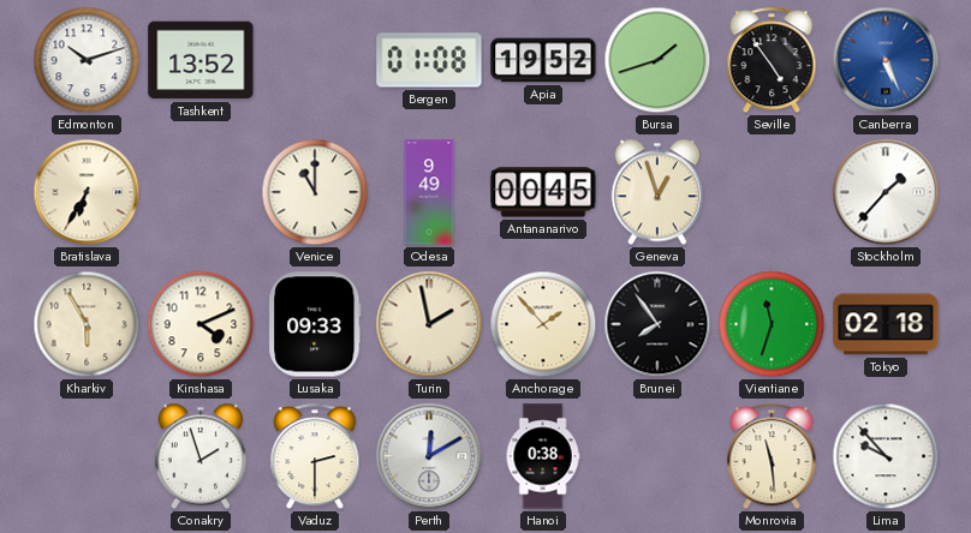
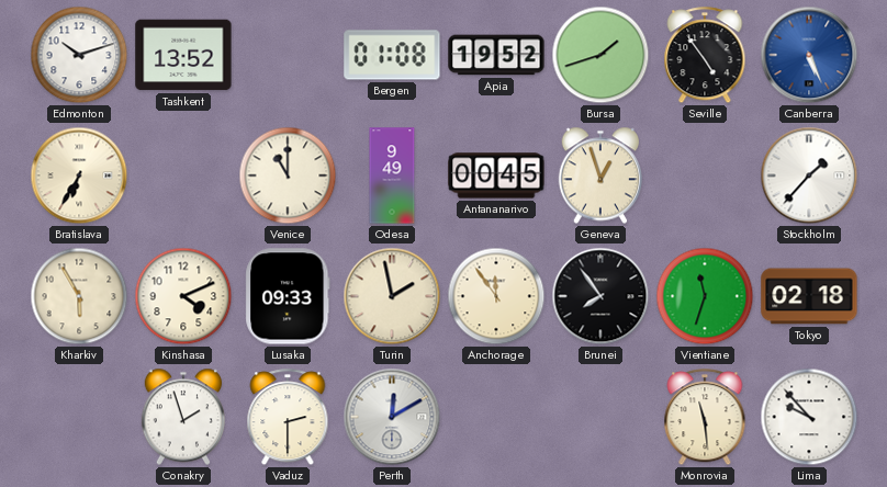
Anchorage: 1:53 -> 11:54
Hanoi: 0:38 -> none
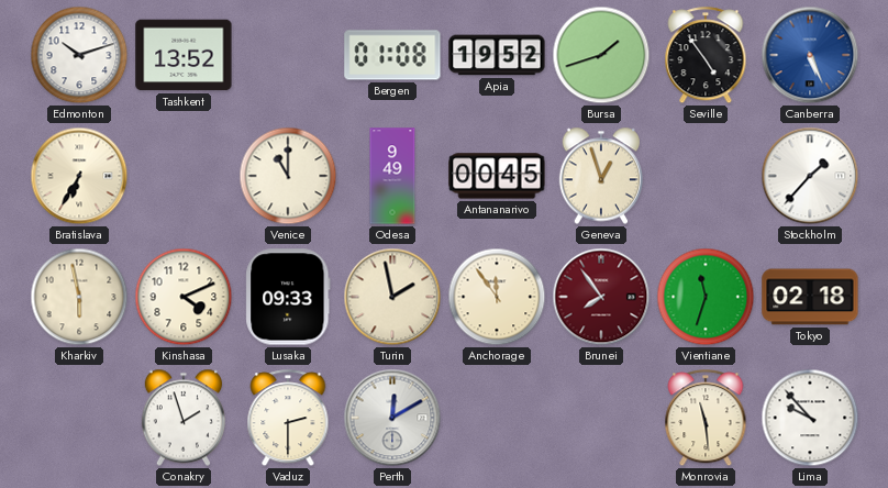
Kharkiv: 5:55 -> 5:58
Brunei dial: black -> burgundy
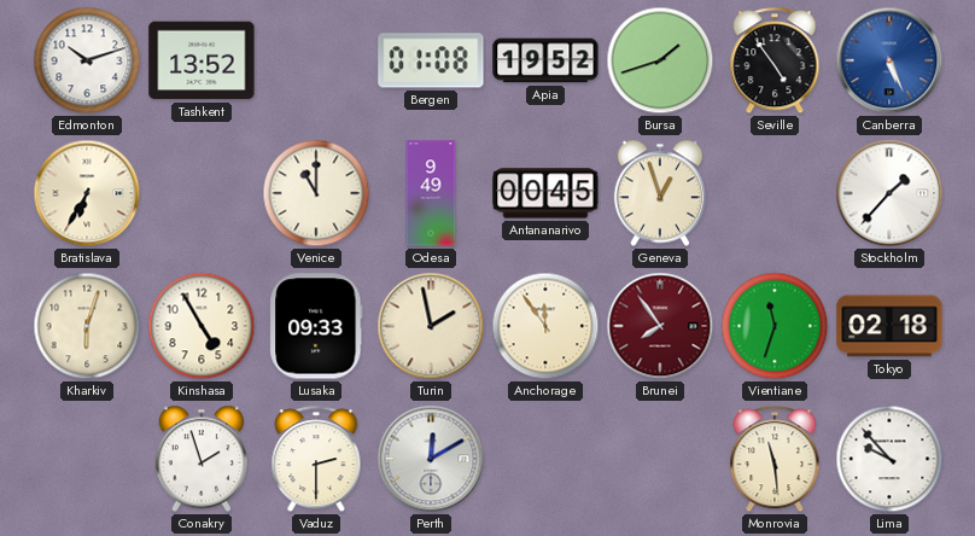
Kharkiv: 5:58 -> 6:03
Kinshasa: 4:11 -> 4:55
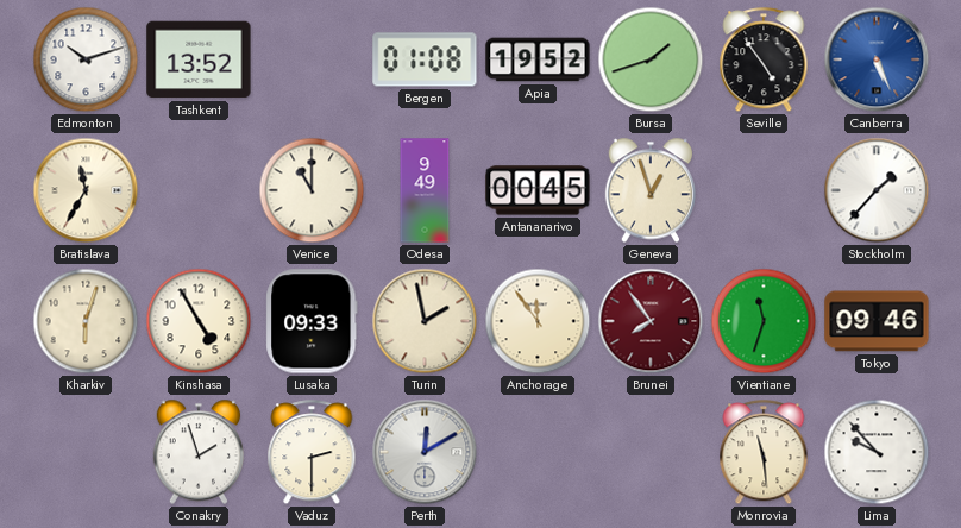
Bratislava: 6:35 -> 11:35
Tokyo: 02:18 -> 09:46
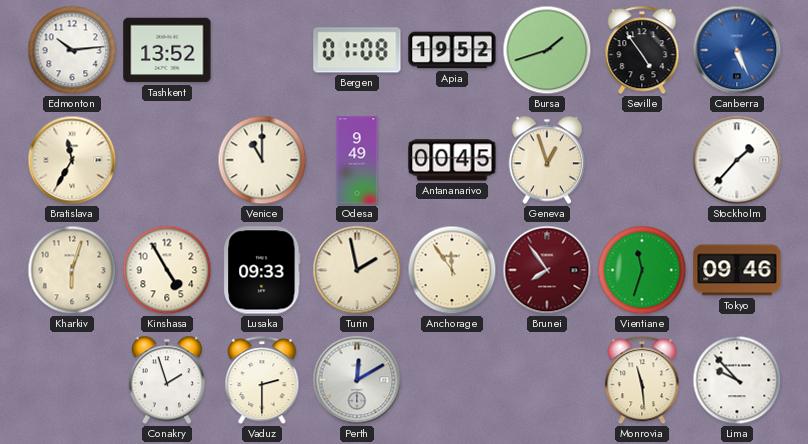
Edmonton: 10:12 -> 10:14
